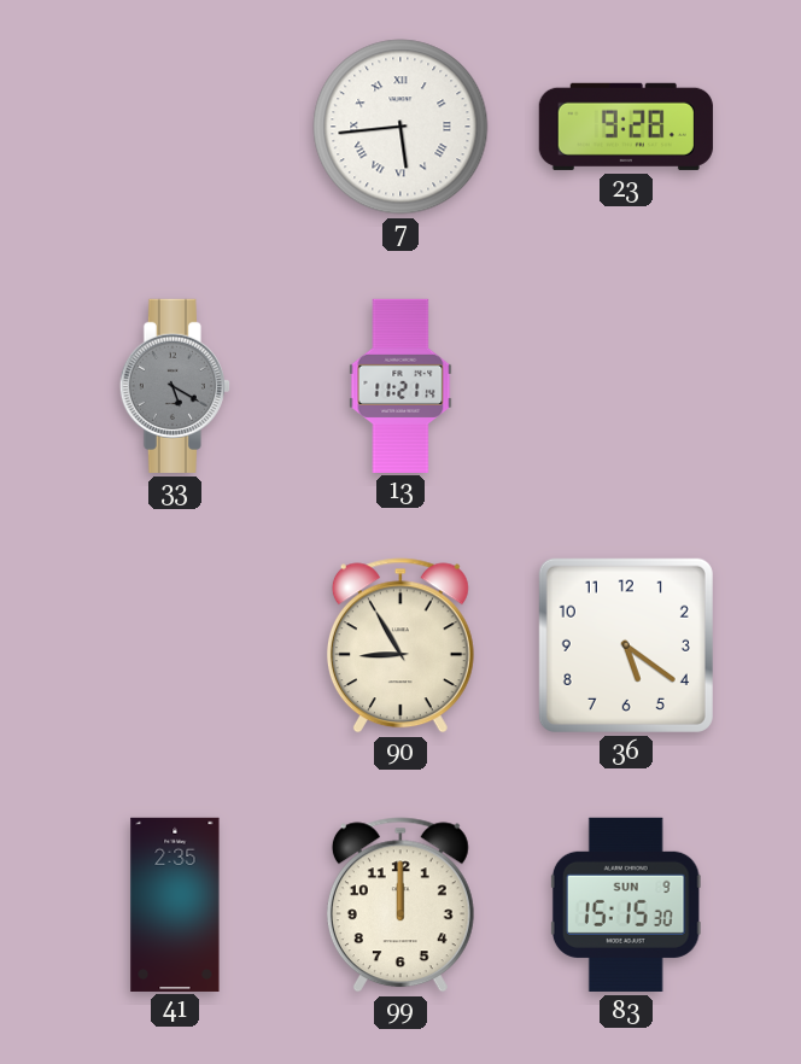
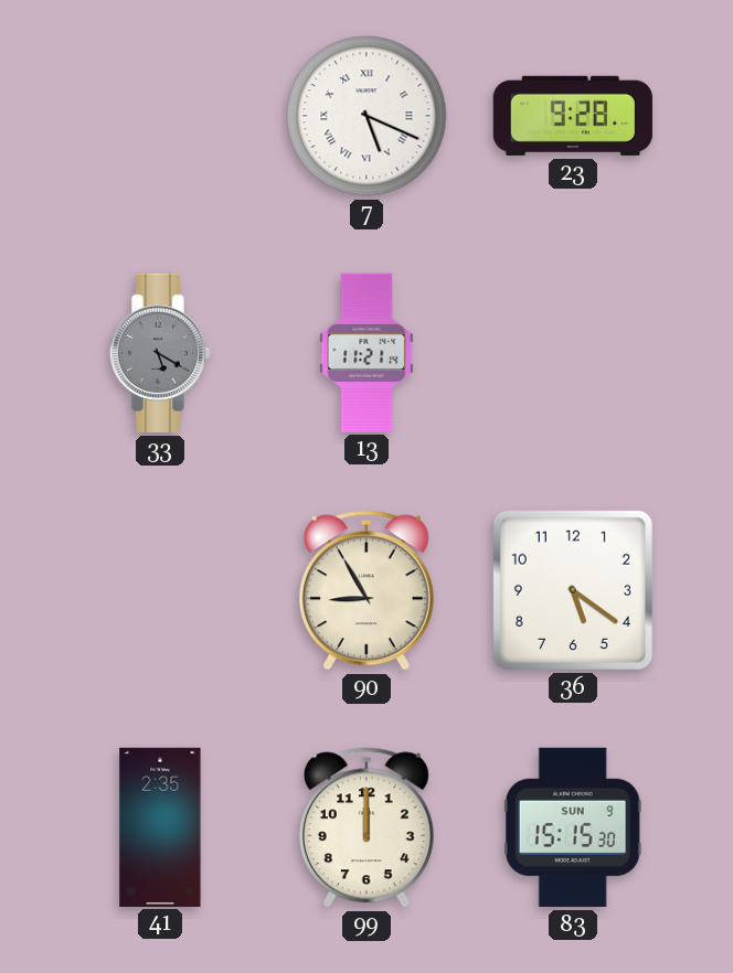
7: 5:44 -> 5:19
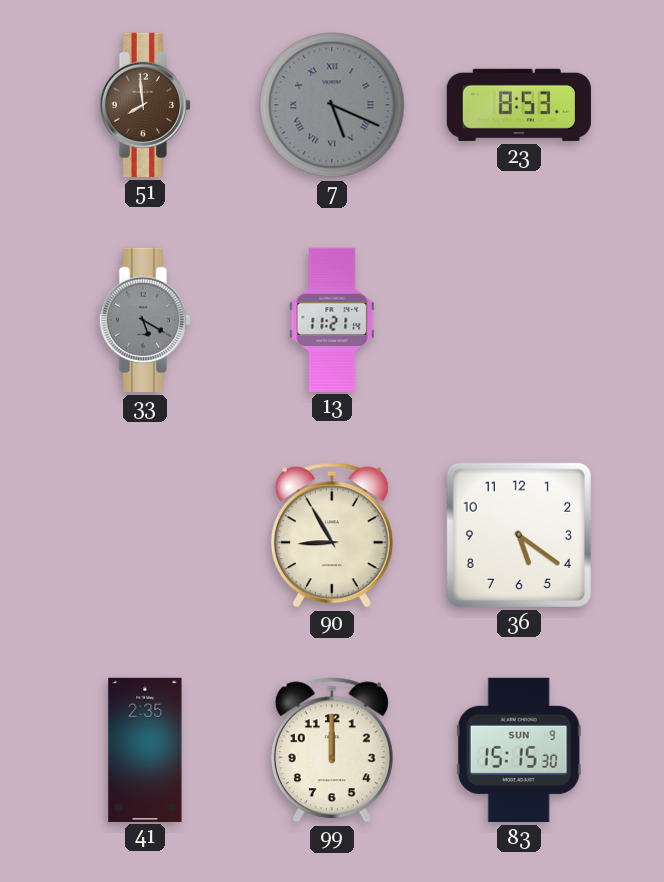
51: none -> 7:59
7 dial: white -> grey
23: 9:28 -> 8:53
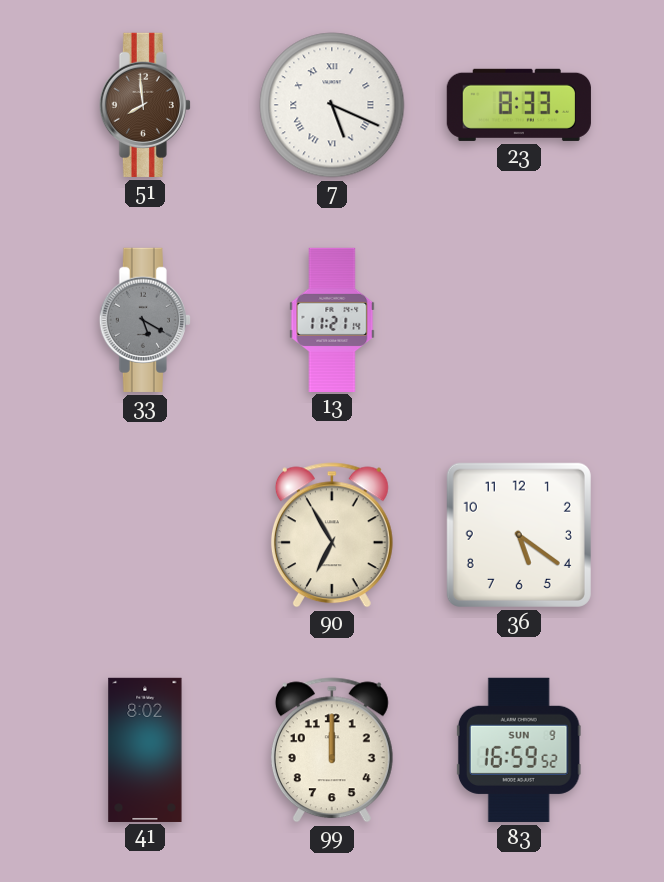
7 dial: grey -> white
23: 8:53 -> 8:33
90: 8:55 -> 6:55
41: 2:35 -> 8:02
83: 15:15 -> 16:59
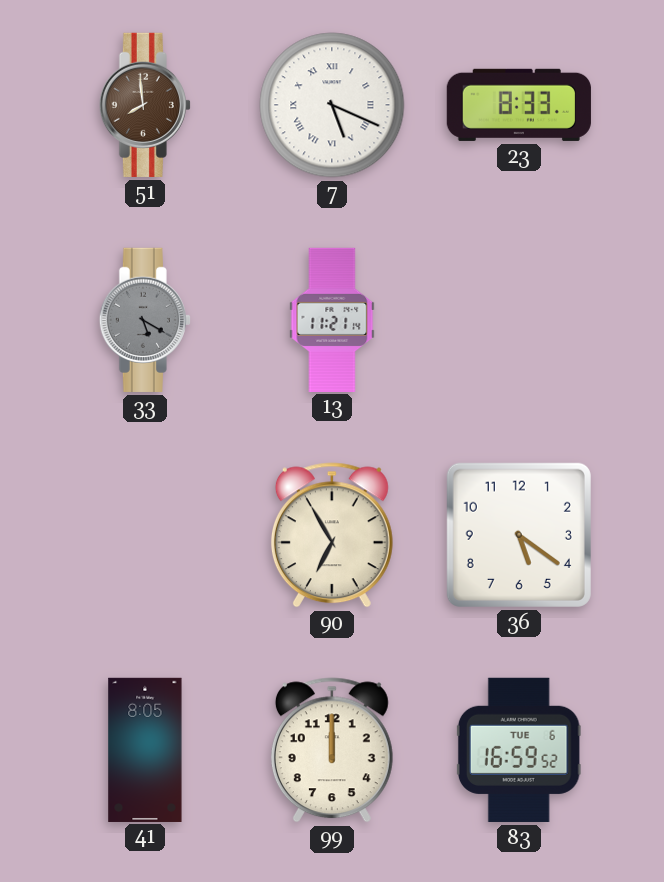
41: 8:02 -> 8:05
83 date: SUN 9 -> TUE 6
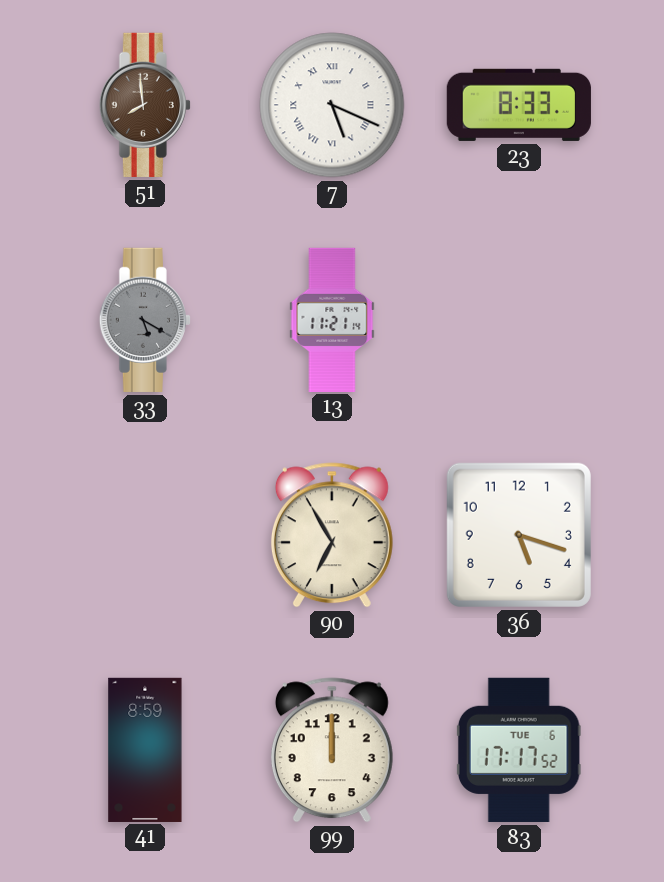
36: 5:21 -> 5:18
41: 8:05 -> 8:59
83: 16:59 -> 17:17
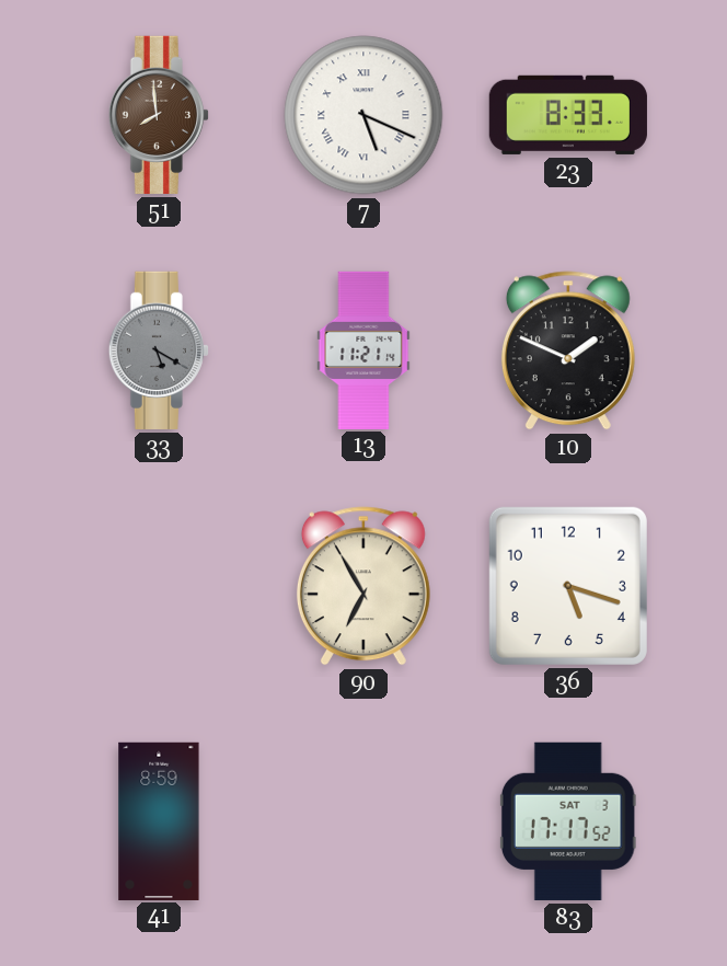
10: none -> 1:49
99: 12:00 -> none
83 date: TUE 6 -> SAT 3
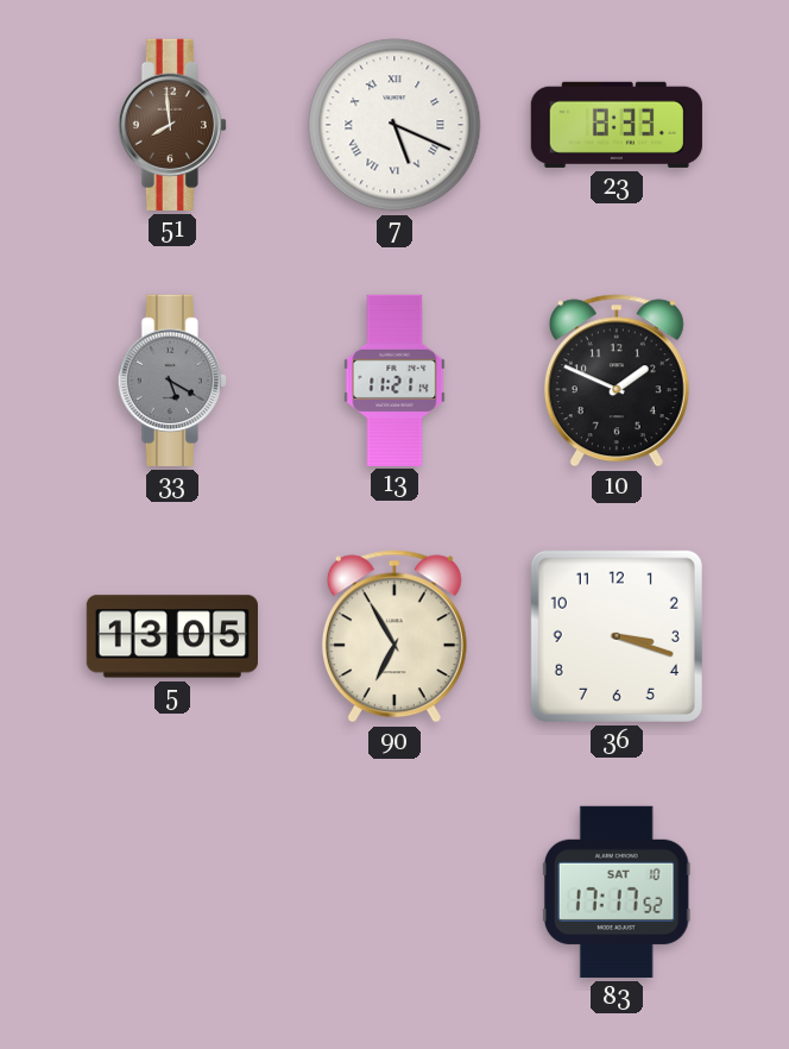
5: none -> 13:05
36: 5:18 -> 3:18
41: 8:59 -> none
83 date: SAT 3 -> SAT 10
